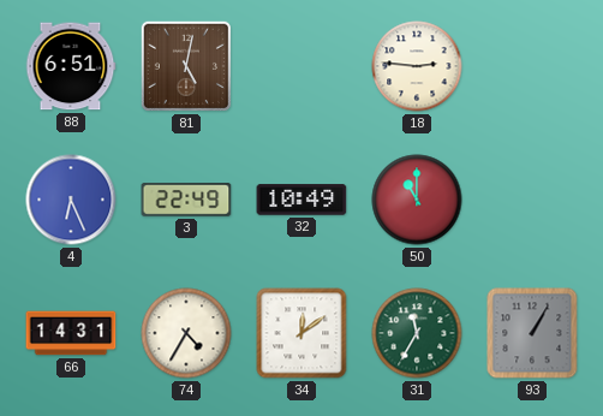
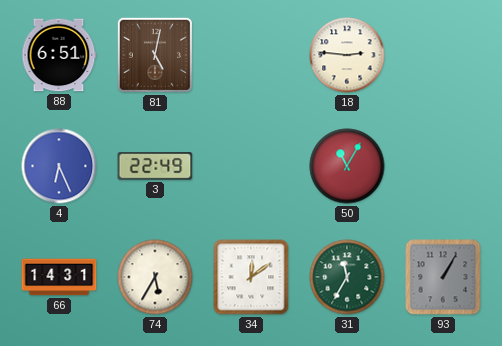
32: 10:49 -> none
50: 11:00 -> 11:05
74: 4:35 -> 5:35
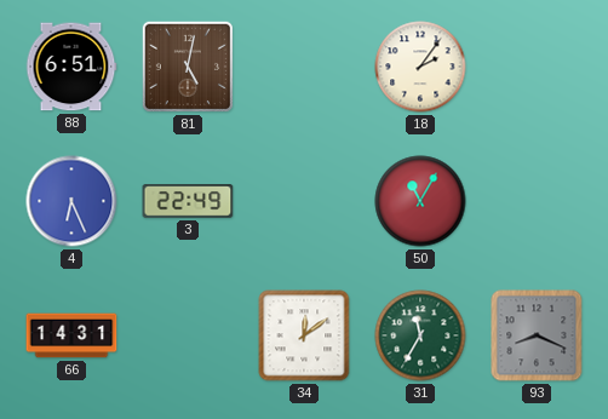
18: 2:46 -> 2:06
74: 5:35 -> none
93: 1:05 -> 8:19
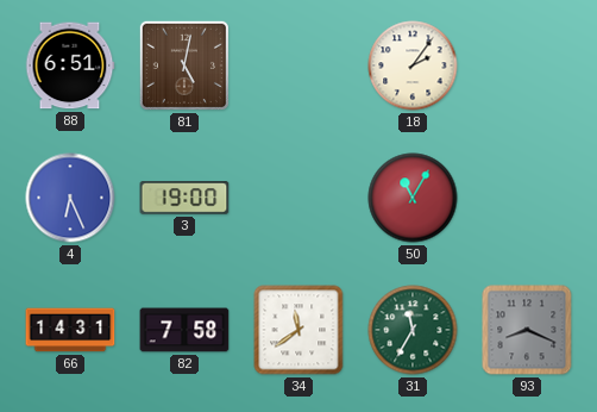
3: 22:49 -> 19:00
82: none -> 7:58
34: 12:09 -> 11:39
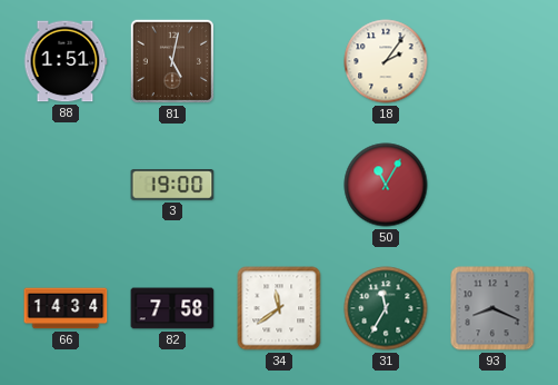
88: 6:51 -> 1:51
4: 6:26 -> none
66: 14:31 -> 14:34
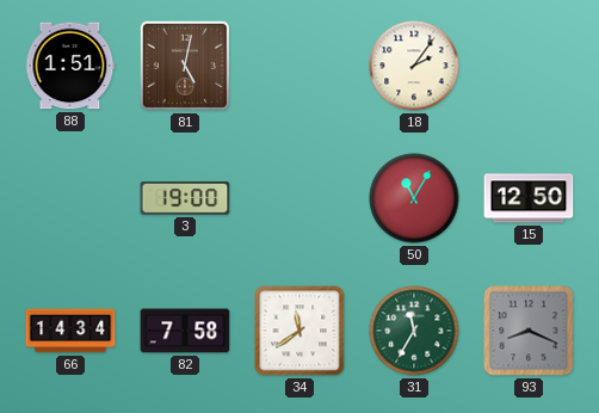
15: none -> 12:50
